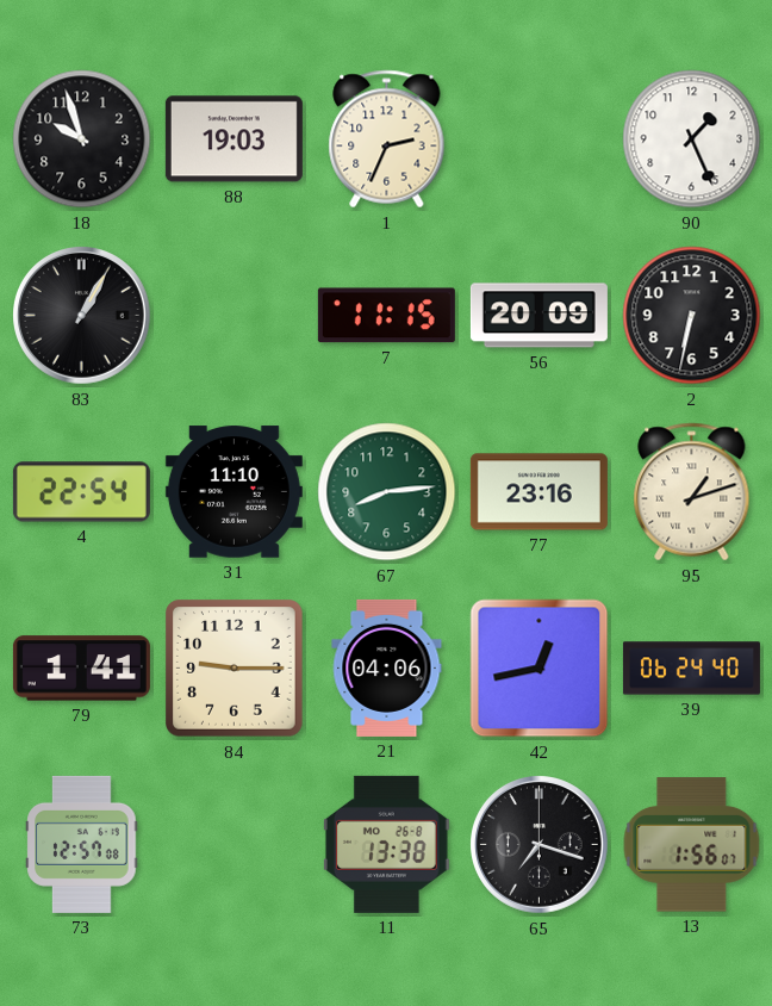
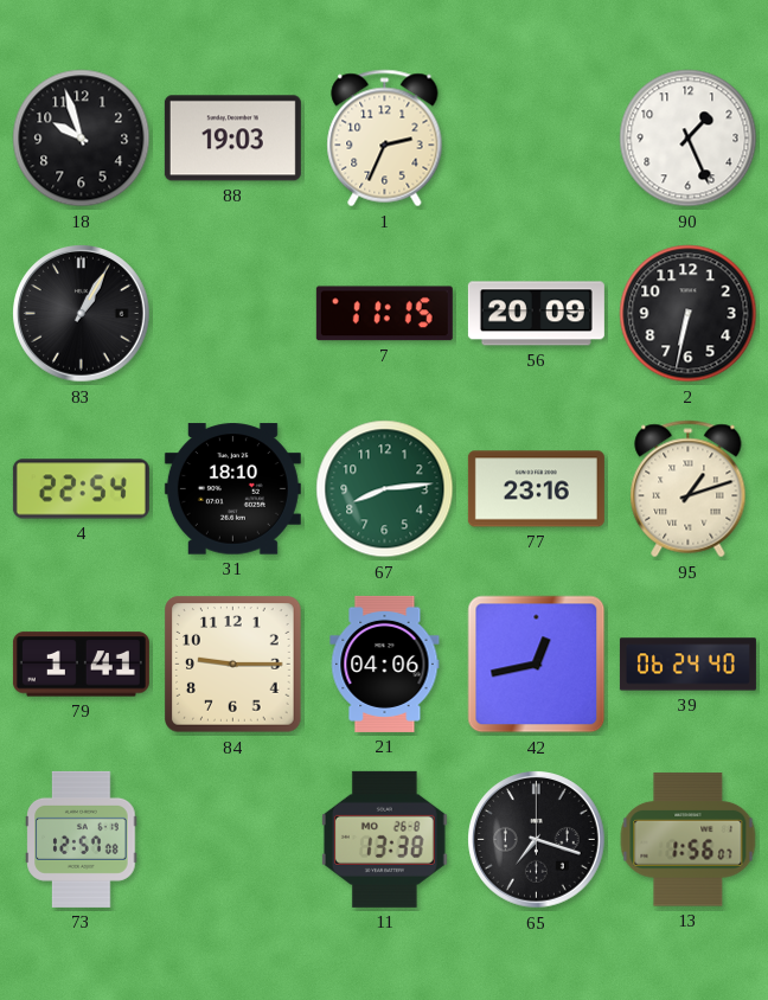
31: 11:10 -> 18:10
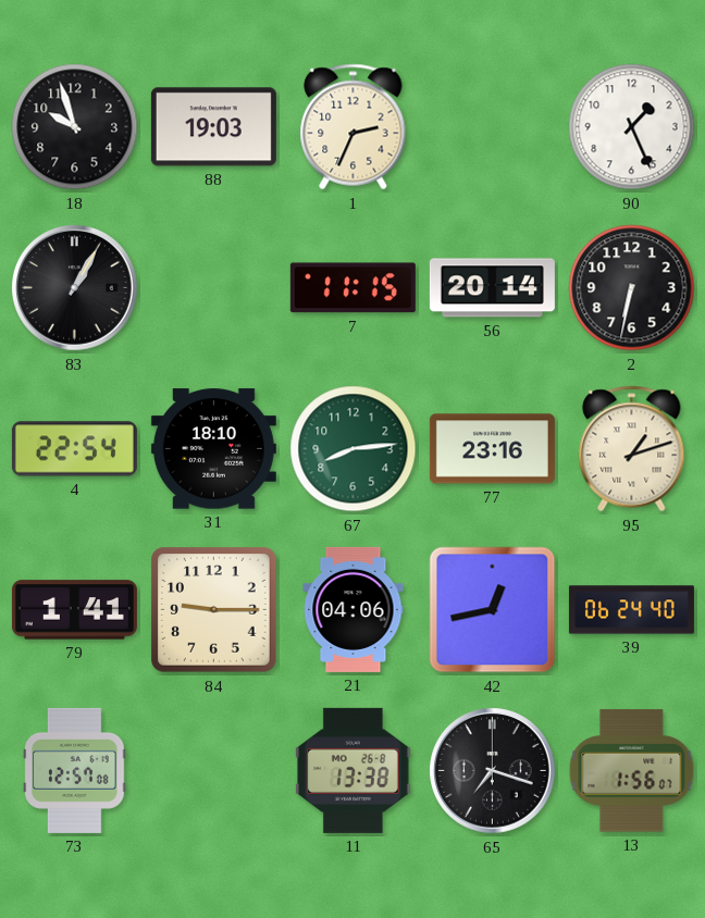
56: 20:09 -> 20:14
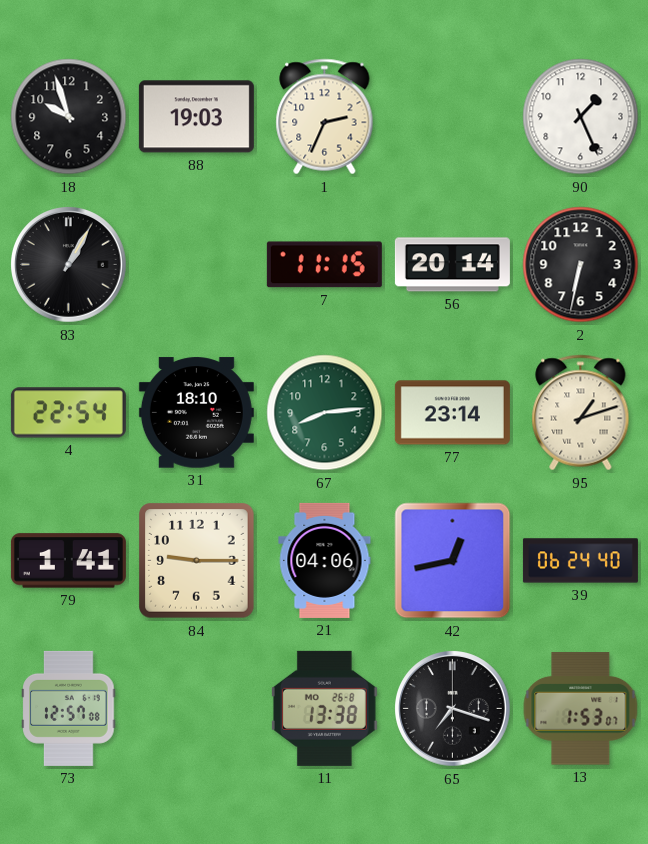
77: 23:16 -> 23:14
13: 1:56 -> 1:53
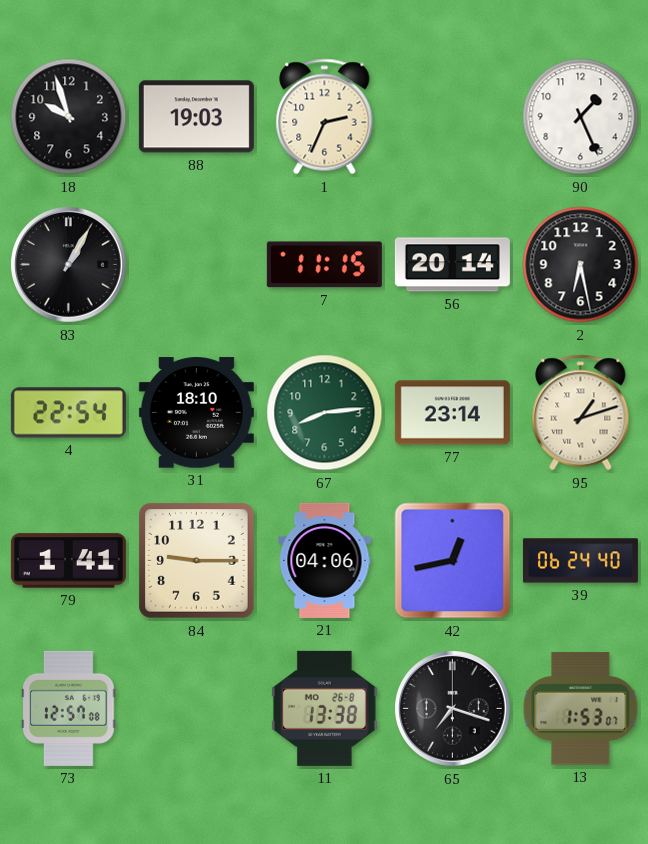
2: 6:32 -> 6:28
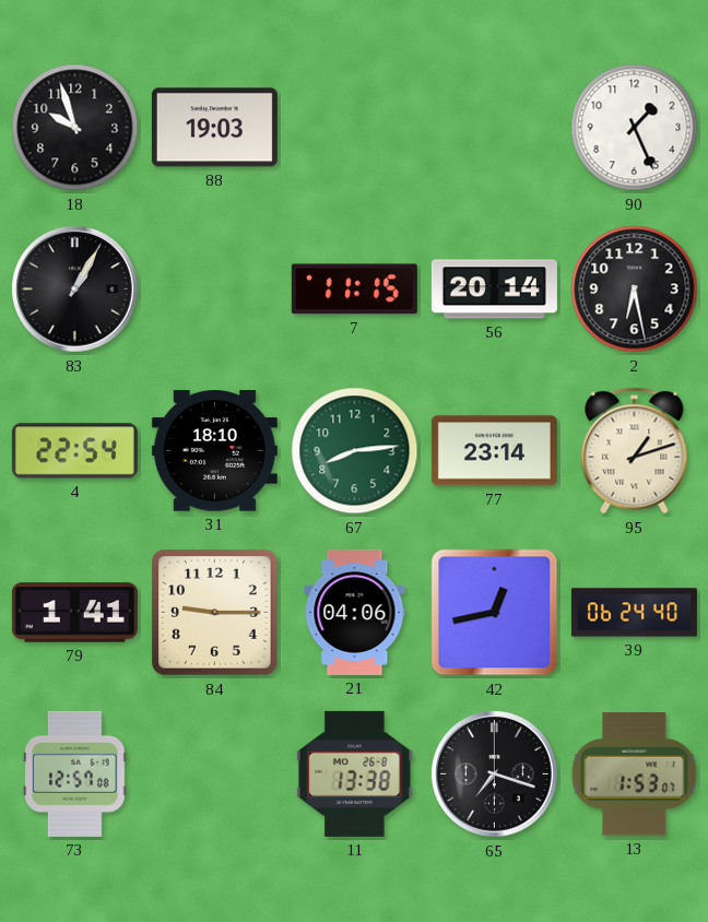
1: 2:34 -> none
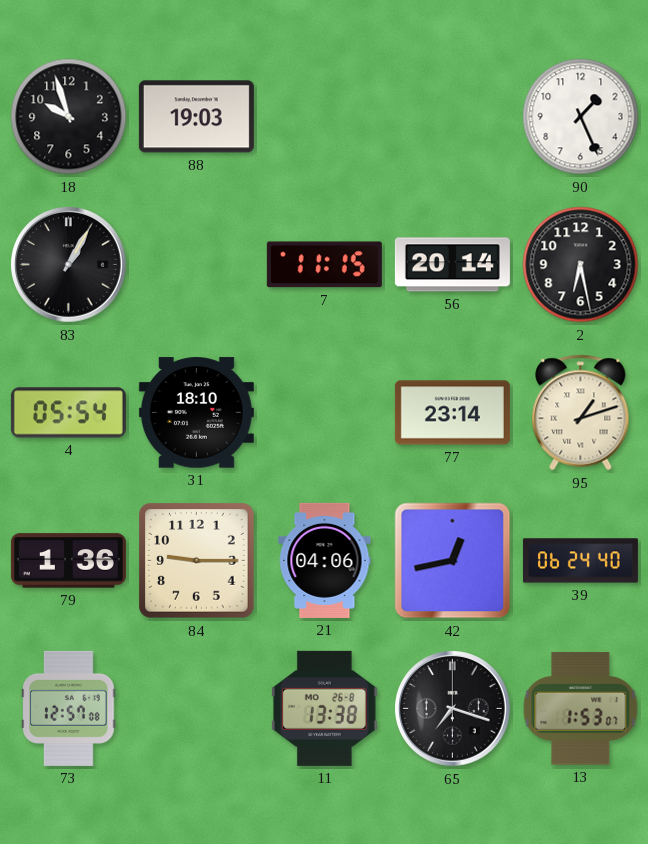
4: 22:54 -> 05:54
67: 8:14 -> none
79: 1:41 -> 1:36
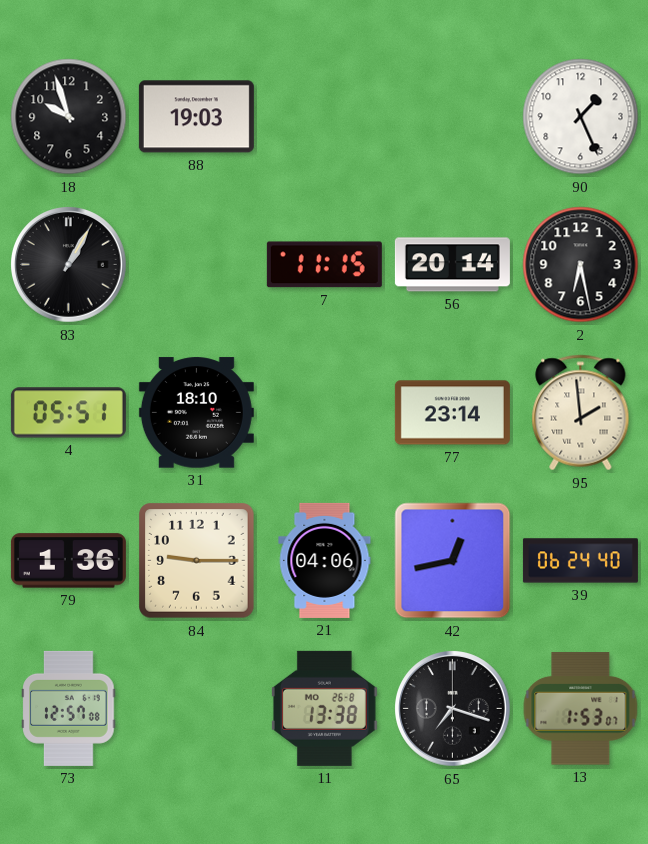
4: 05:54 -> 05:51
95: 1:12 -> 1:59
